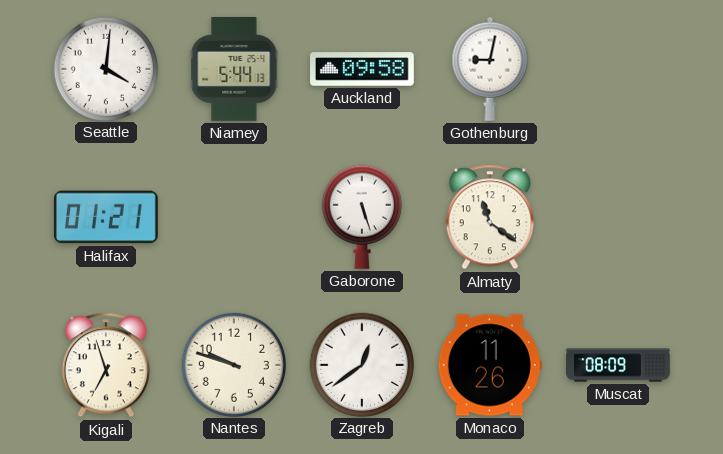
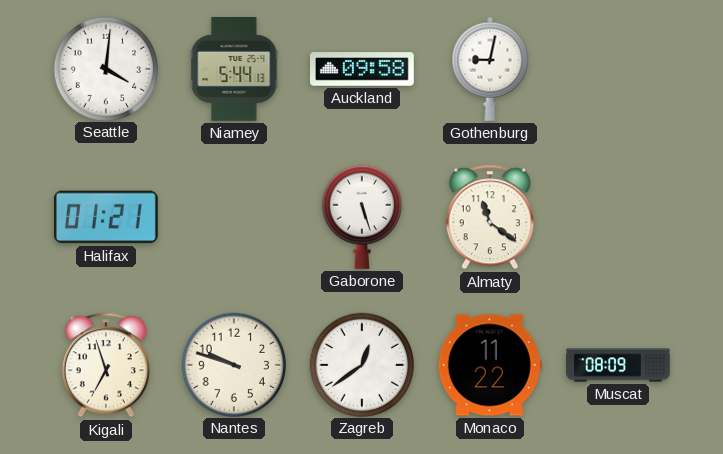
Monaco: 11:26 -> 11:22
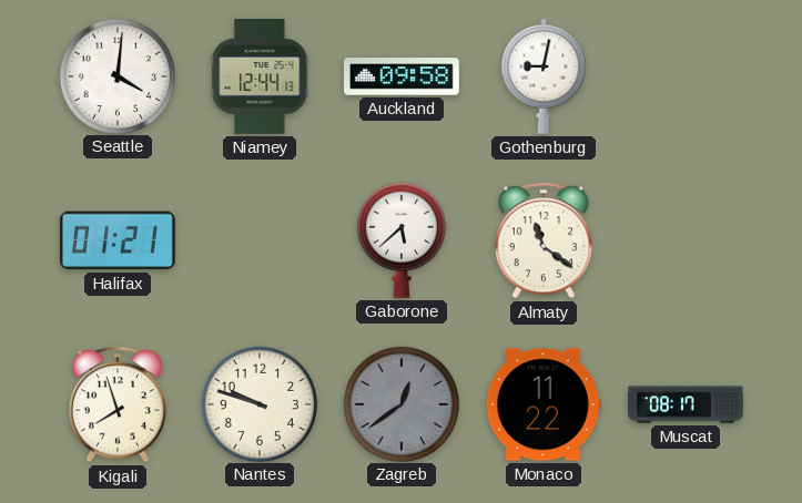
Niamey: 5:44 -> 12:44
Gaborone: 5:27 -> 5:38
Kigali: 6:57 -> 7:57
Zagreb dial: white -> grey
Muscat: 08:09 -> 08:17
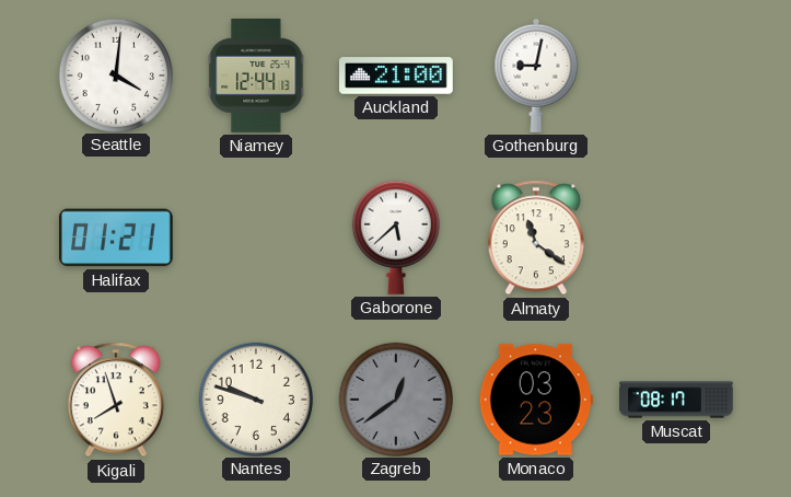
Auckland: 09:58 -> 21:00
Monaco: 11:22 -> 03:23
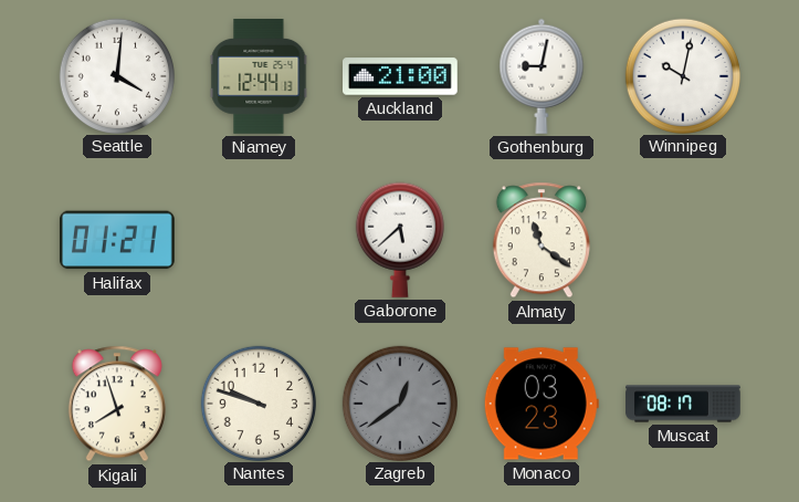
Winnipeg: none -> 10:02
